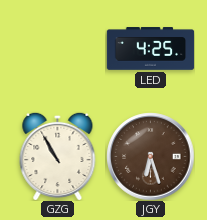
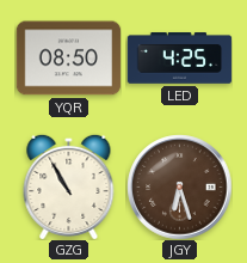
YQR: none -> 08:50
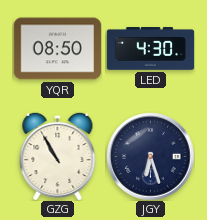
LED: 4:25 -> 4:30
JGY dial: brown -> navy
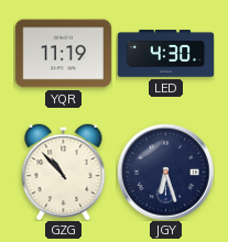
YQR: 08:50 -> 11:19
GZG: 10:55 -> 10:53
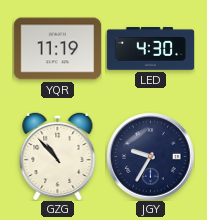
JGY: 6:27 -> 9:35
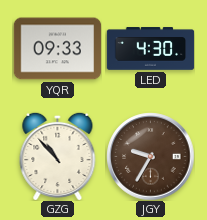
YQR: 11:19 -> 09:33
JGY dial: navy -> brown
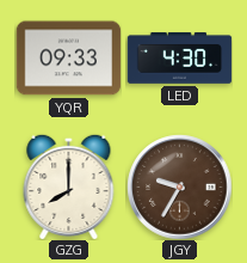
GZG: 10:53 -> 8:00
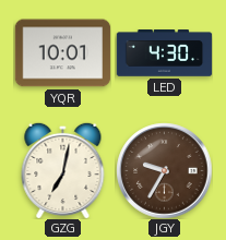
YQR: 09:33 -> 10:01
GZG: 8:00 -> 7:02
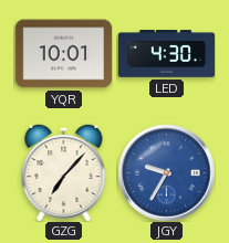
GZG: 7:02 -> 7:07
JGY dial: brown -> blue
